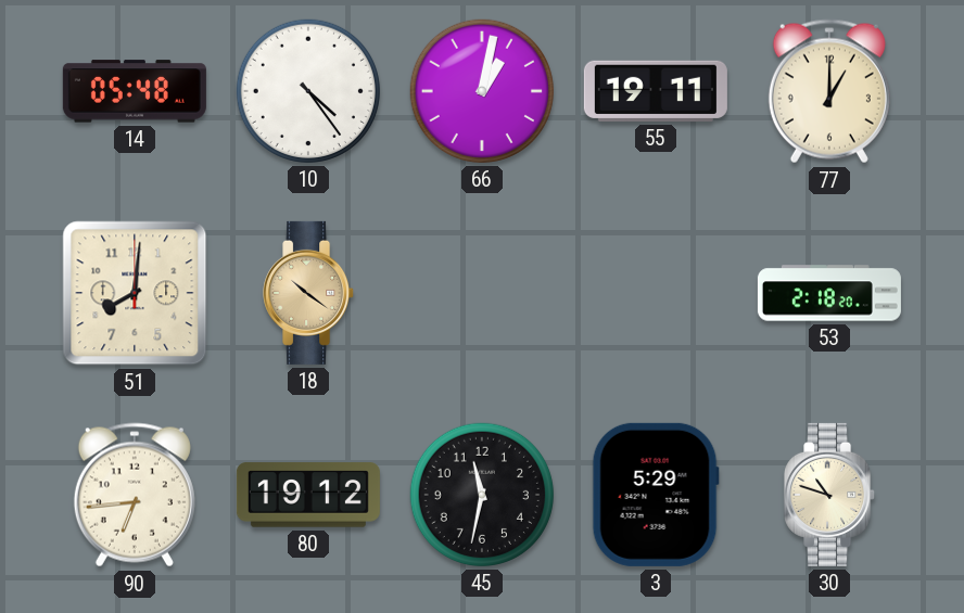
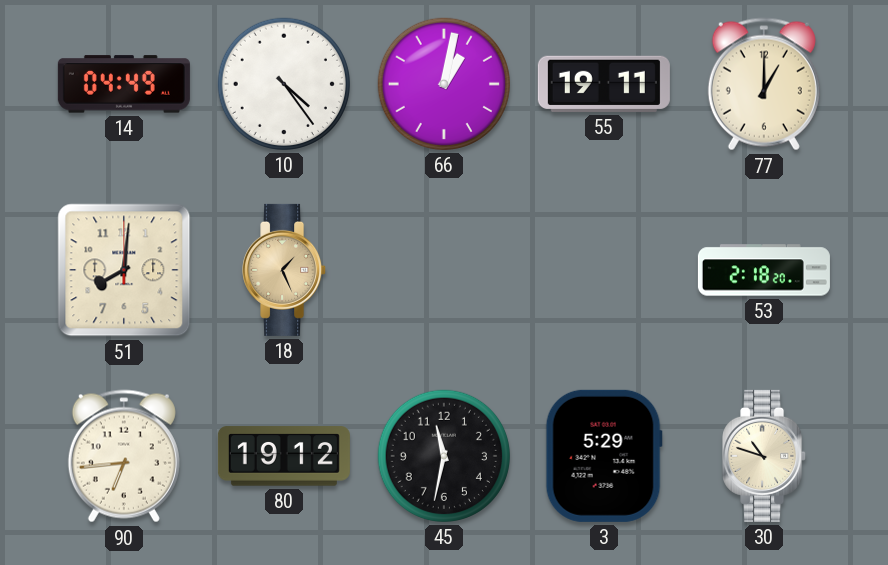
14: 05:48 -> 04:49
18: 10:21 -> 1:26
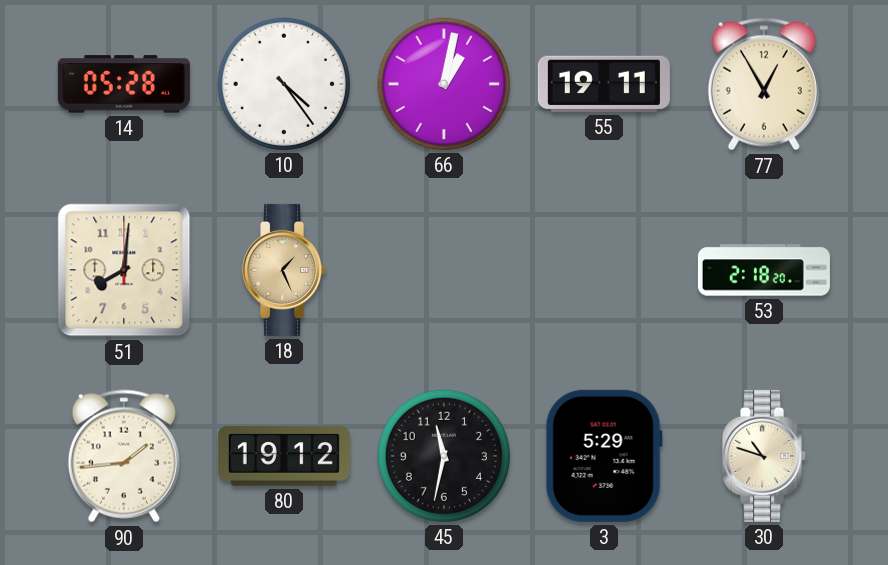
14: 04:49 -> 05:28
77: 1:00 -> 12:55
90: 6:44 -> 1:44
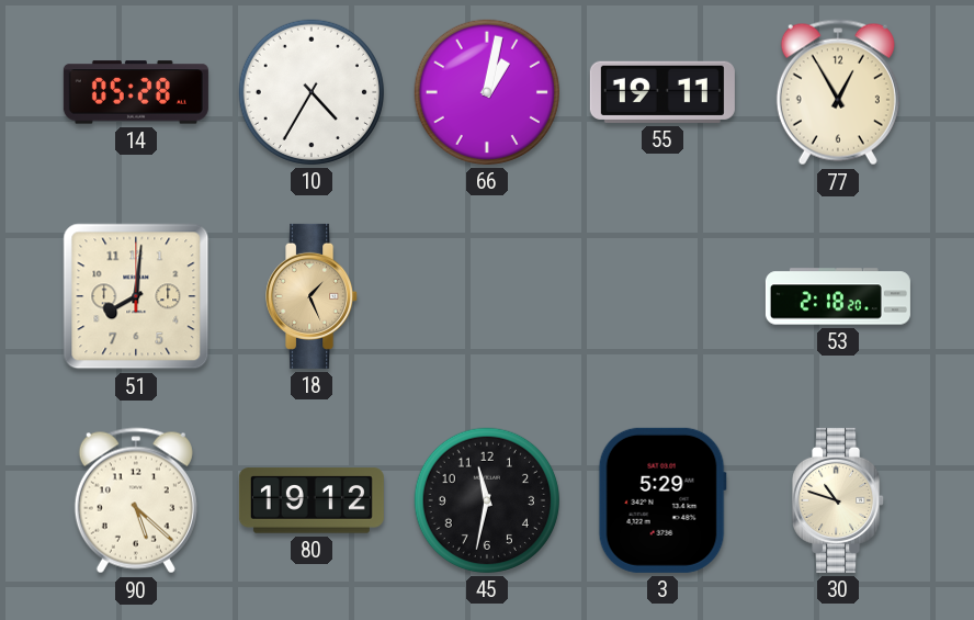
10: 4:24 -> 4:35
90: 1:44 -> 5:22
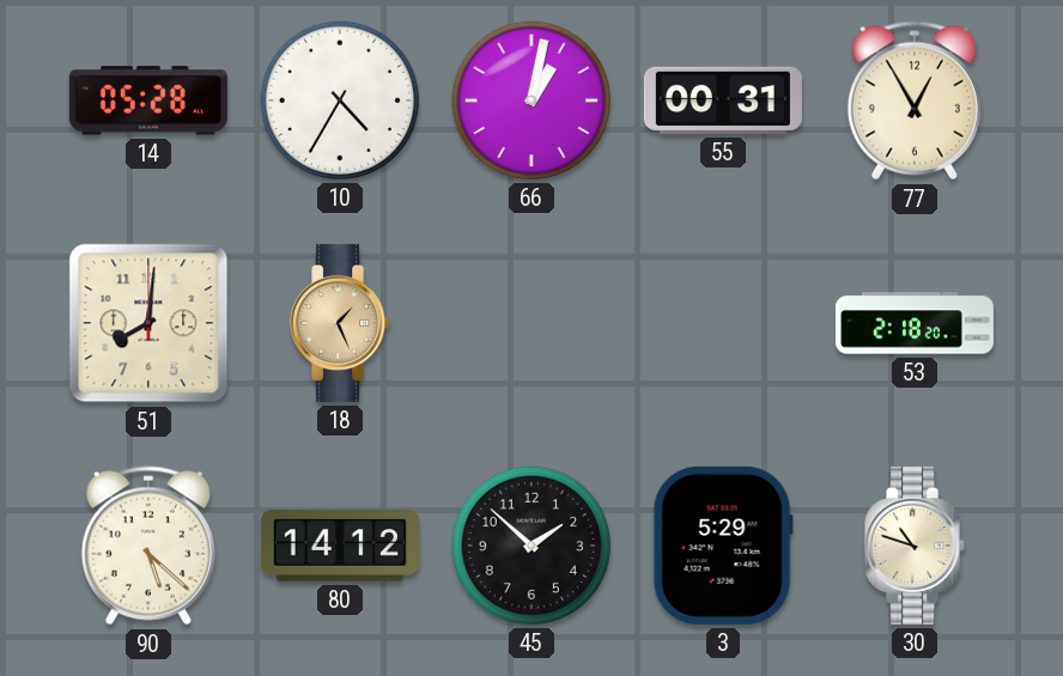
55: 19:11 -> 00:31
80: 19:12 -> 14:12
45: 11:32 -> 1:52
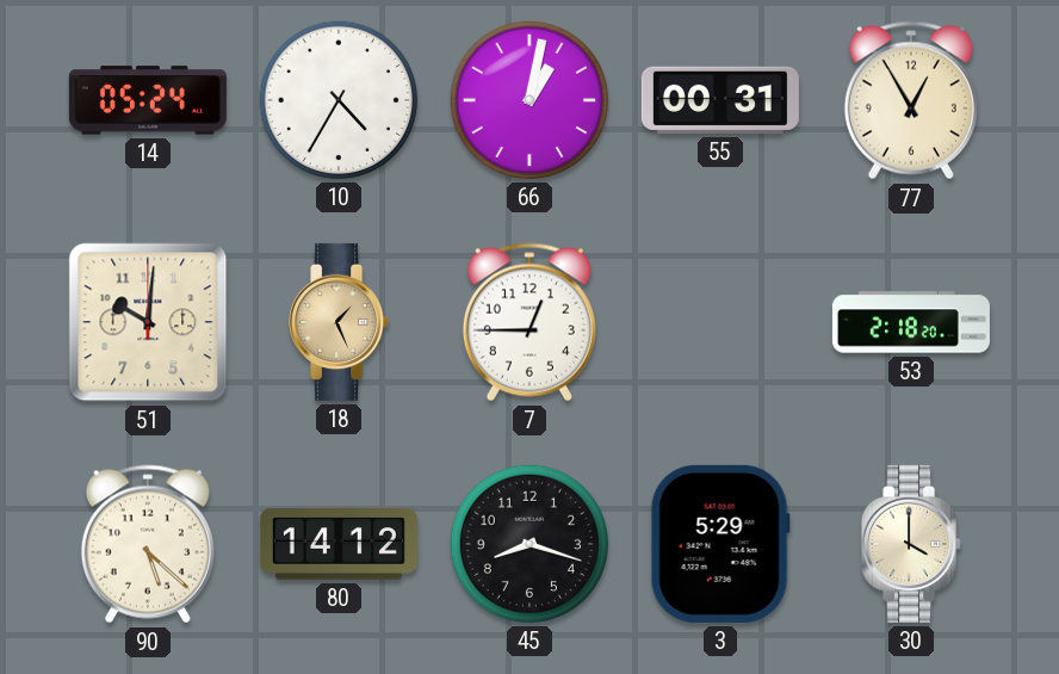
14: 05:28 -> 05:24
51: 8:01 -> 10:01
7: none -> 12:45
45: 1:52 -> 8:18
30: 10:48 -> 4:00
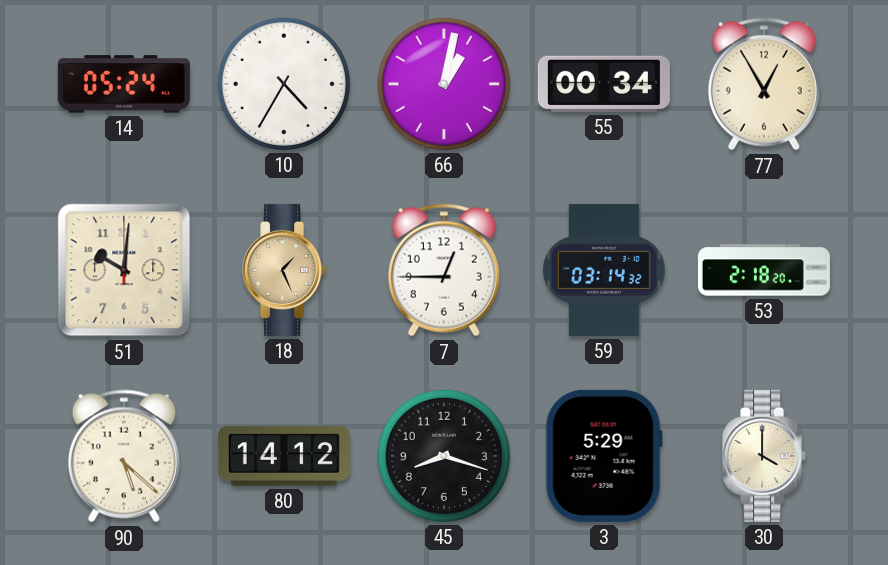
55: 00:31 -> 00:34
59: none -> 03:14
